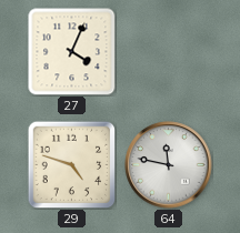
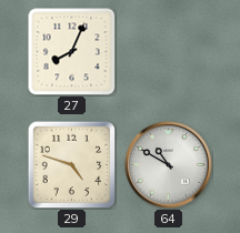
27: 4:04 -> 8:04
64: 11:47 -> 10:50
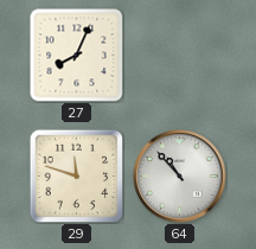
29: 4:48 -> 11:48
64: 10:50 -> 10:53
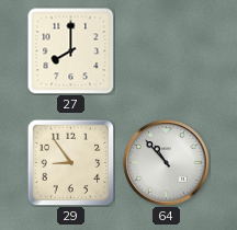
27: 8:04 -> 8:00
29: 11:48 -> 8:54
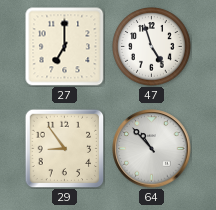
27: 8:00 -> 7:00
47: none -> 4:57
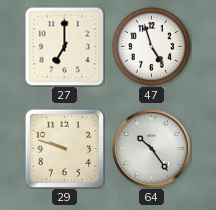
29: 8:54 -> 9:48
64: 10:53 -> 10:24
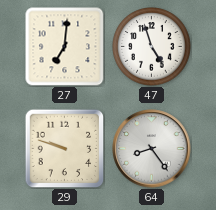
27: 7:00 -> 7:01
64: 10:24 -> 8:24
